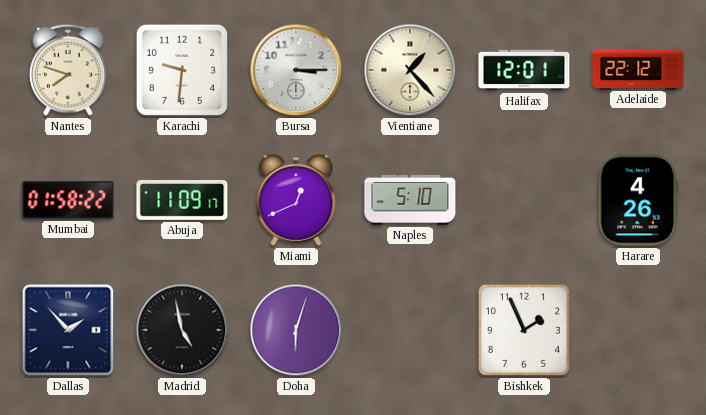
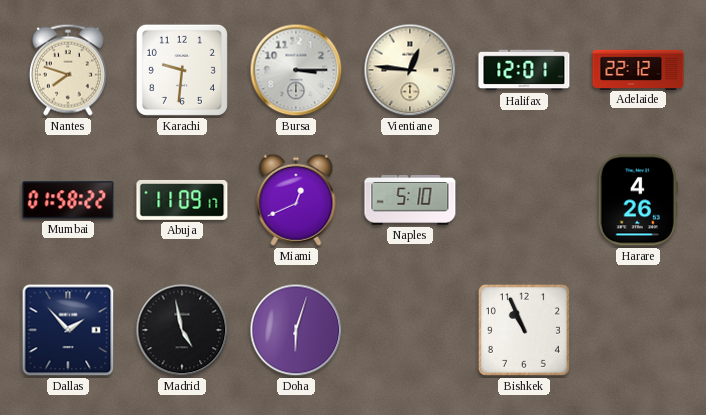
Vientiane: 1:23 -> 12:46
Bishkek: 1:56 -> 10:56
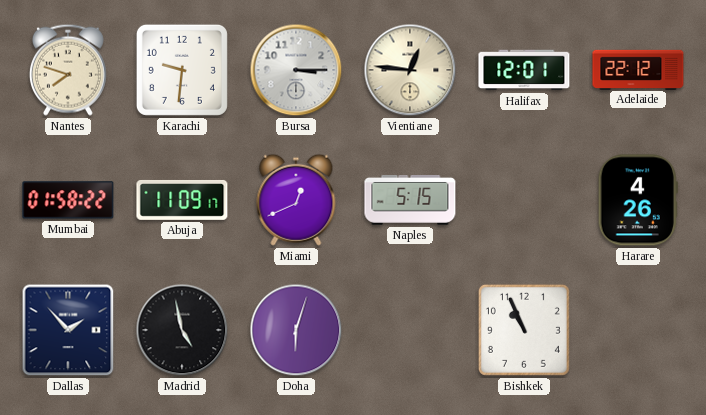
Naples: 5:10 -> 5:15
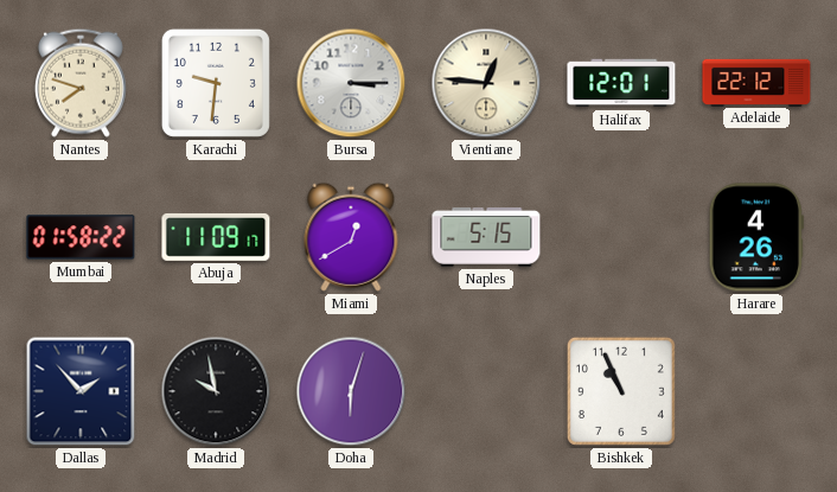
Miami: 12:41 -> 12:40
Madrid: 4:58 -> 9:58
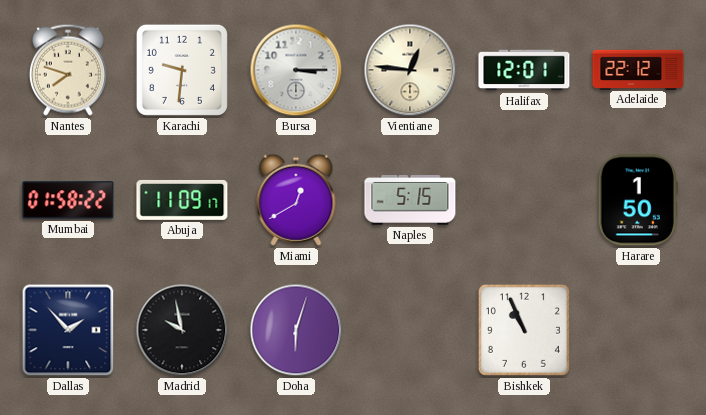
Harare: 4:26 -> 1:50
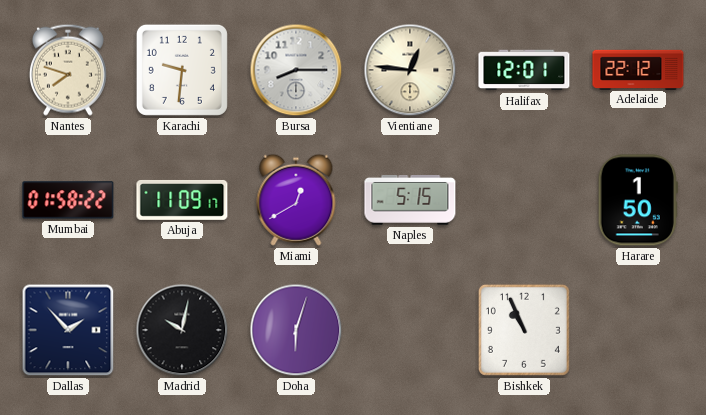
Bursa: 3:15 -> 8:15
Madrid: 9:58 -> 10:02
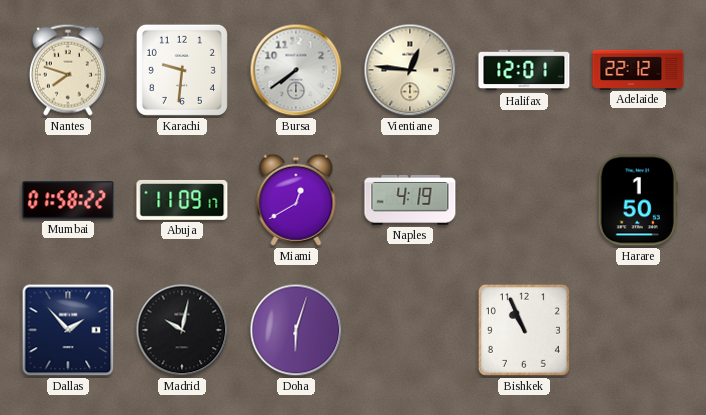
Bursa: 8:15 -> 7:39
Naples: 5:15 -> 4:19
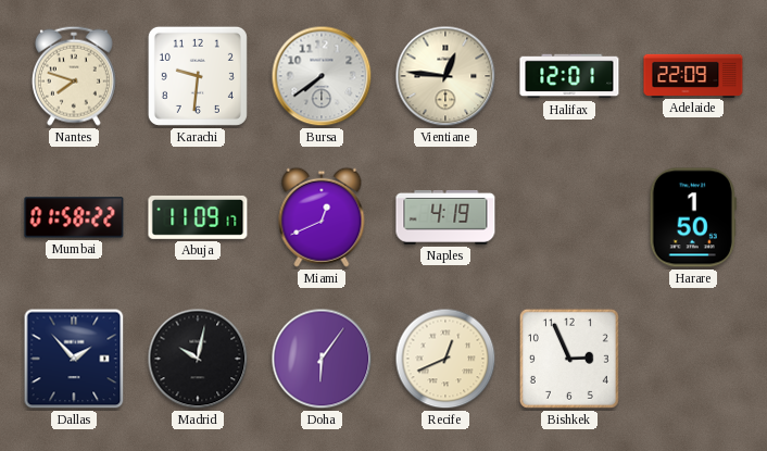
Adelaide: 22:12 -> 22:09
Miami: 12:40 -> 12:41
Doha: 6:03 -> 6:06
Recife: none -> 12:41
Bishkek: 10:56 -> 2:56
